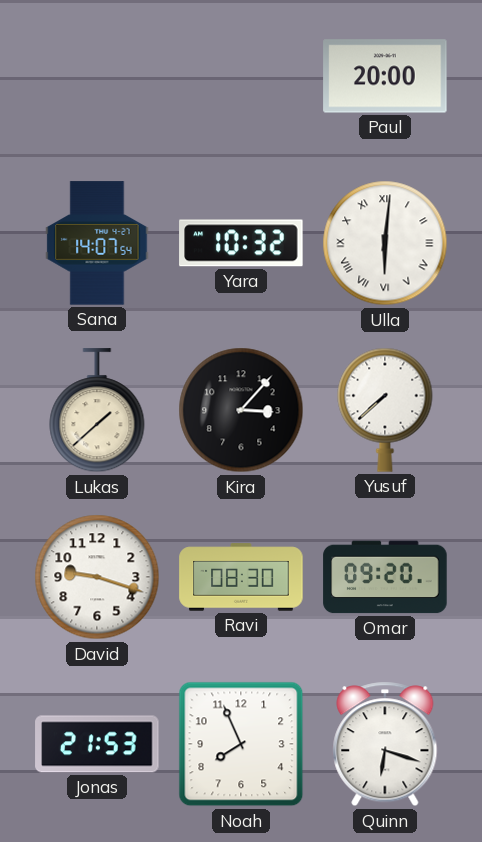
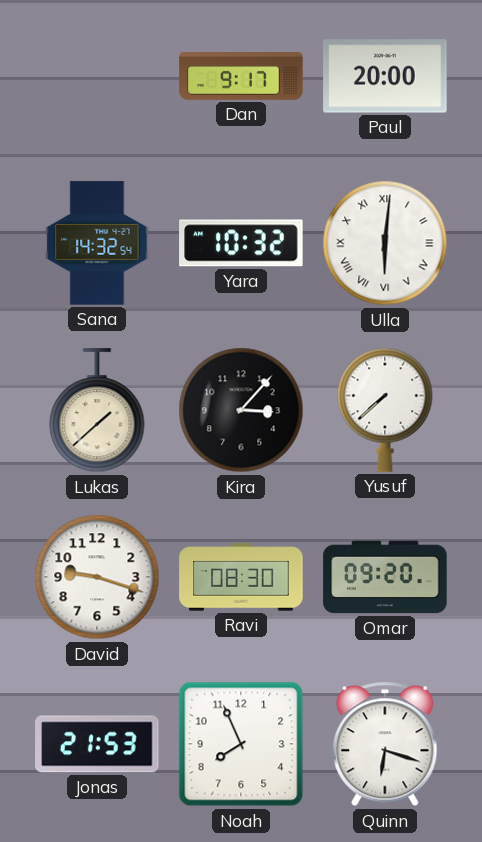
Dan: none -> 9:17
Sana: 14:07 -> 14:32
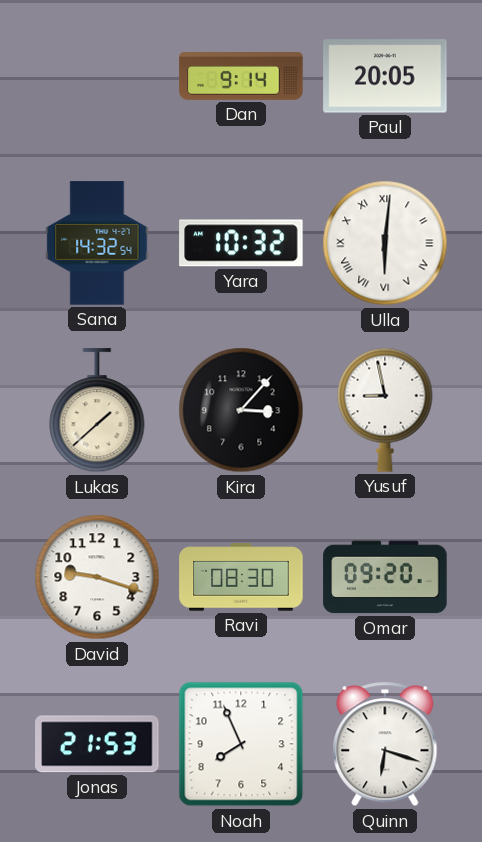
Dan: 9:17 -> 9:14
Paul: 20:00 -> 20:05
Yusuf: 7:38 -> 8:58
